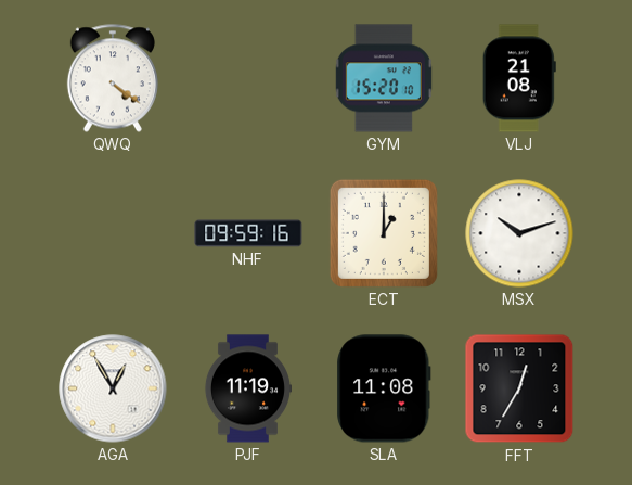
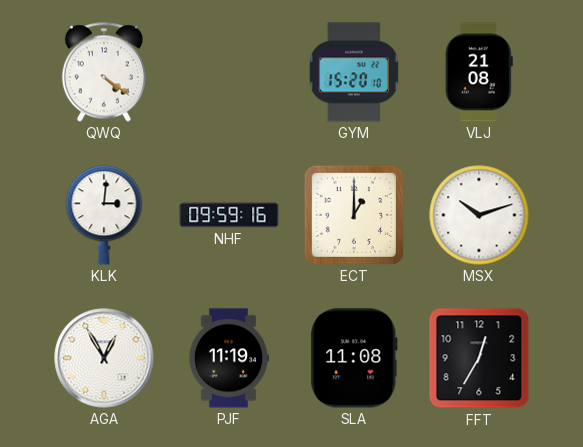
KLK: none -> 3:01
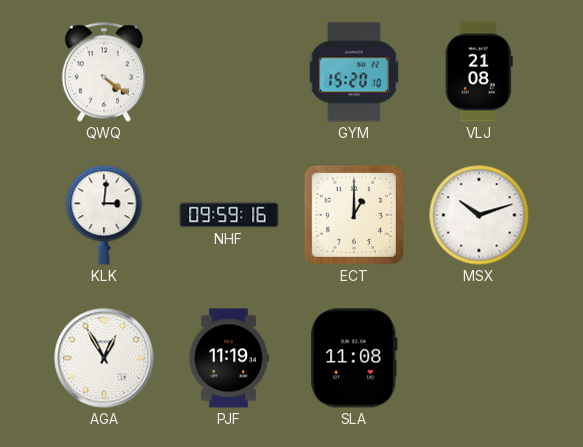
FFT: 12:35 -> none
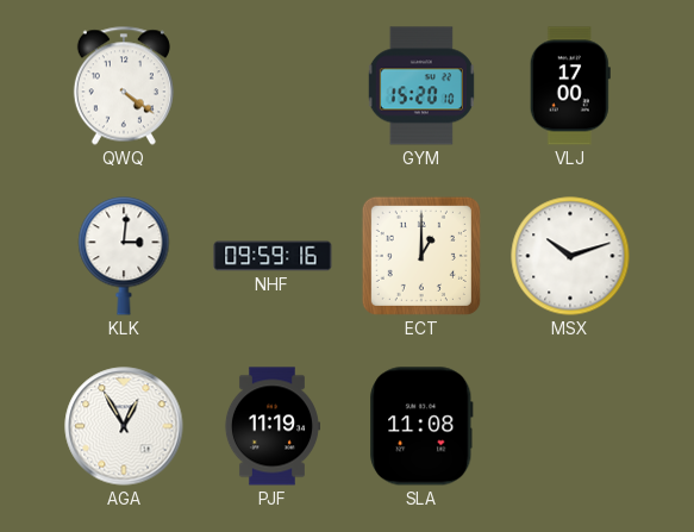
VLJ: 21:08 -> 17:00
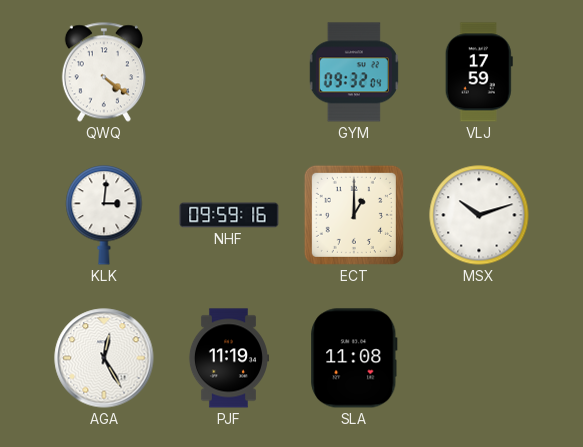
GYM: 15:20 -> 09:32
VLJ: 17:00 -> 17:59
AGA: 12:55 -> 12:25
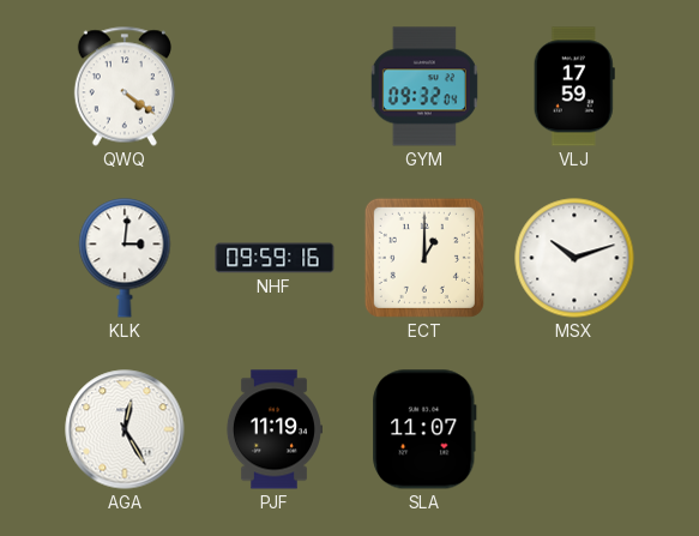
SLA: 11:08 -> 11:07
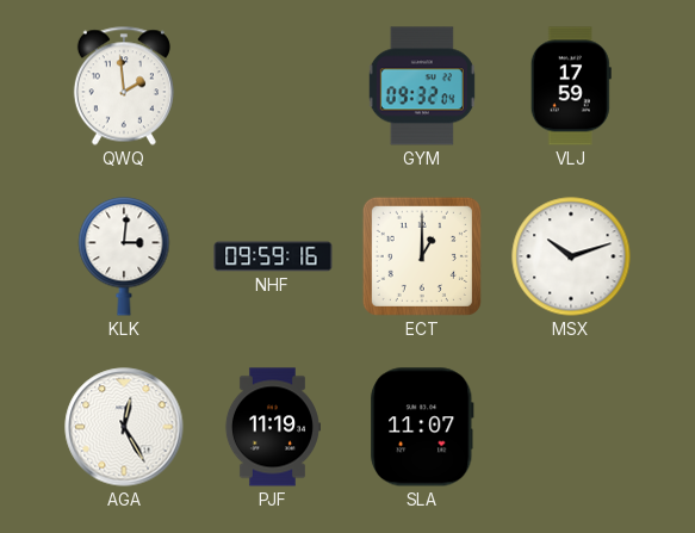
QWQ: 4:21 -> 1:59
